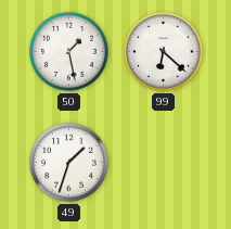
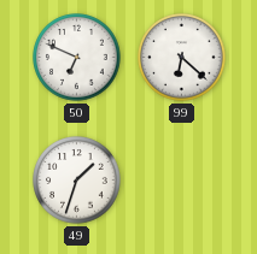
50: 1:28 -> 6:49
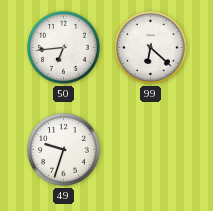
50: 6:49 -> 6:44
49: 1:33 -> 9:33
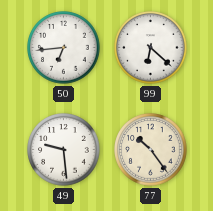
49: 9:33 -> 9:29
77: none -> 10:24
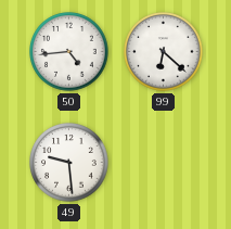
50: 6:44 -> 4:44
77: 10:24 -> none
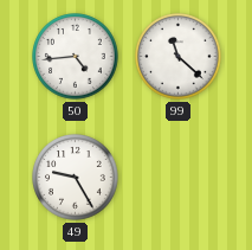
99: 6:22 -> 11:22
49: 9:29 -> 9:25
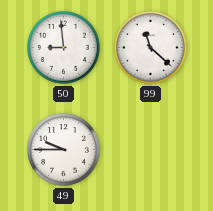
50: 4:44 -> 8:59
49: 9:25 -> 9:45
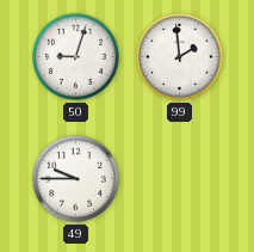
50: 8:59 -> 9:03
99: 11:22 -> 1:59
